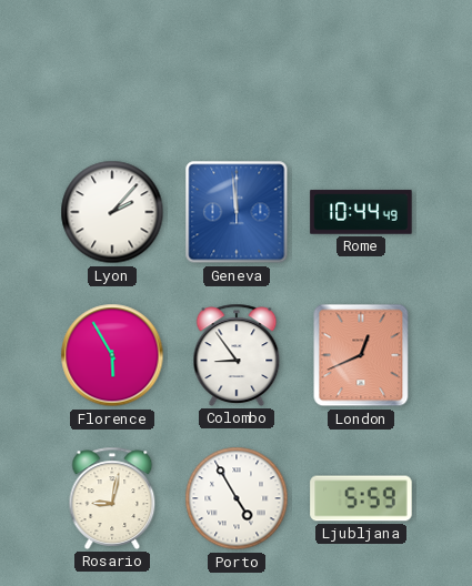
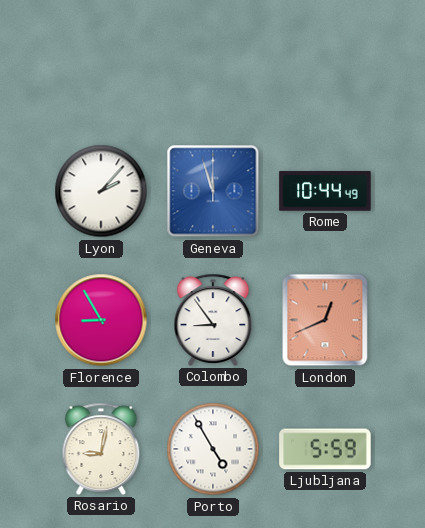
Geneva: 11:59 -> 11:57
Florence: 5:55 -> 8:55
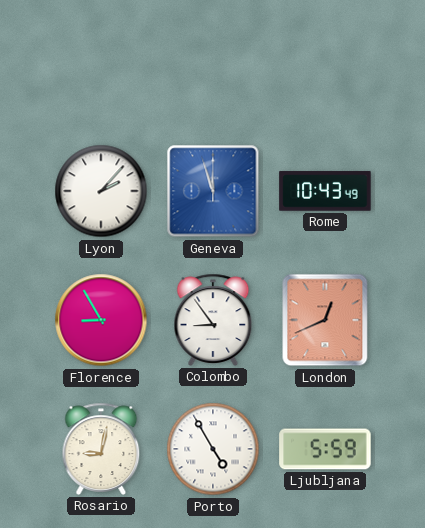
Rome: 10:44 -> 10:43
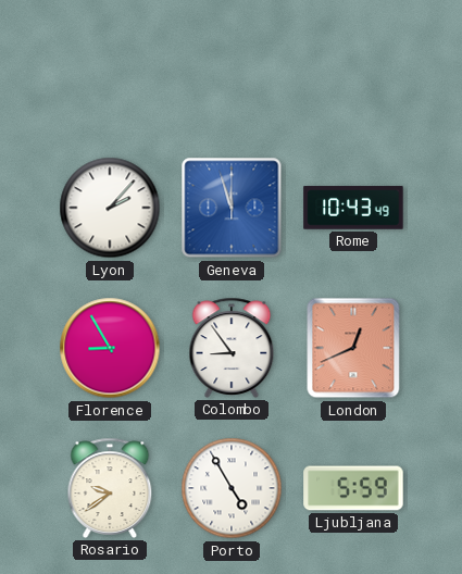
Rosario: 9:02 -> 9:39
